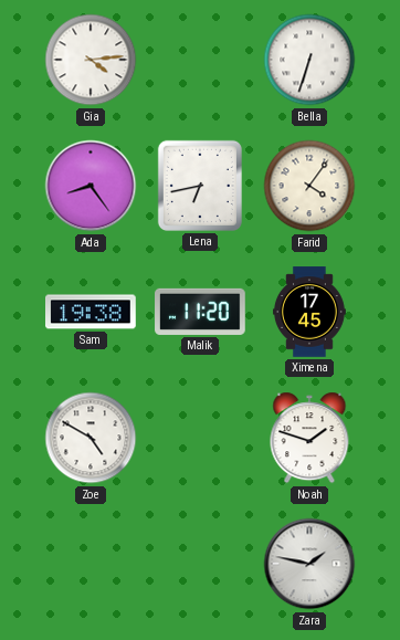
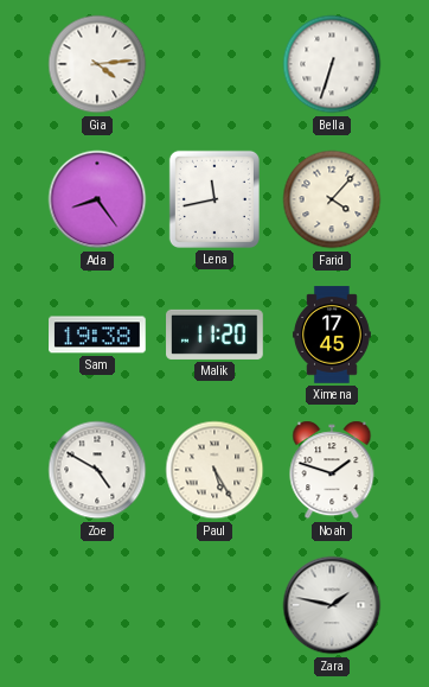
Lena: 6:43 -> 11:43
Farid: 4:06 -> 4:07
Paul: none -> 5:25
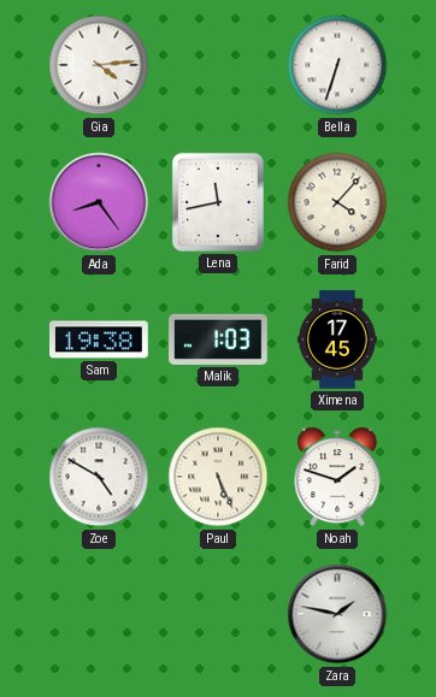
Malik: 11:20 -> 1:03
Paul: 5:25 -> 5:26
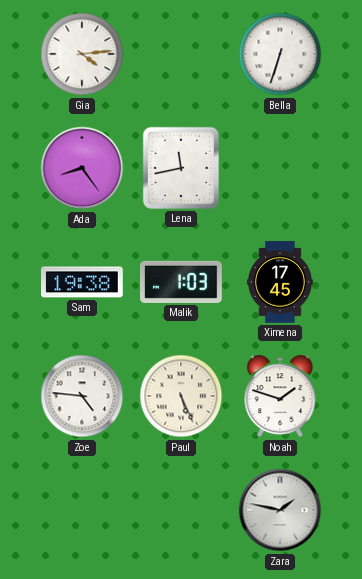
Farid: 4:07 -> none
Zoe: 4:50 -> 4:46
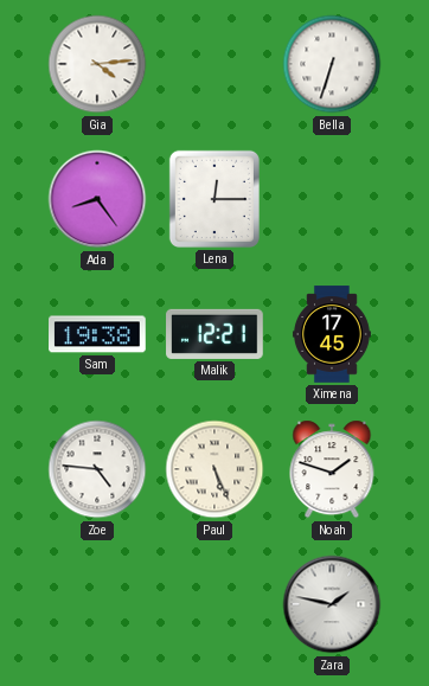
Lena: 11:43 -> 12:15
Malik: 1:03 -> 12:21
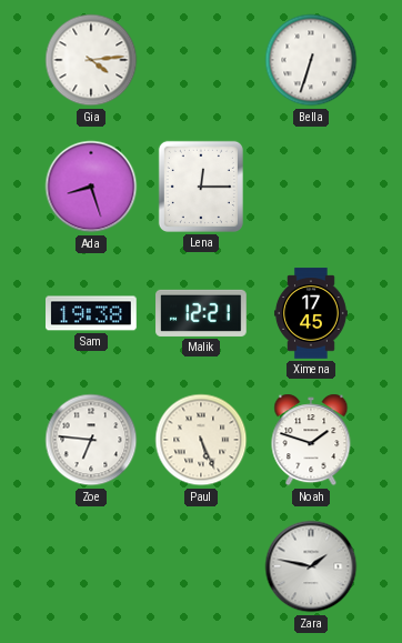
Ada: 8:24 -> 8:27
Zoe: 4:46 -> 6:46
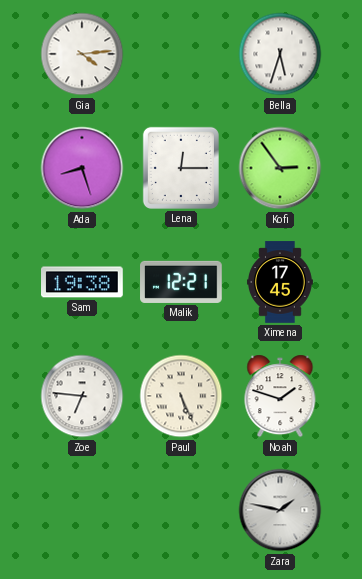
Bella: 6:33 -> 5:33
Kofi: none -> 2:54
